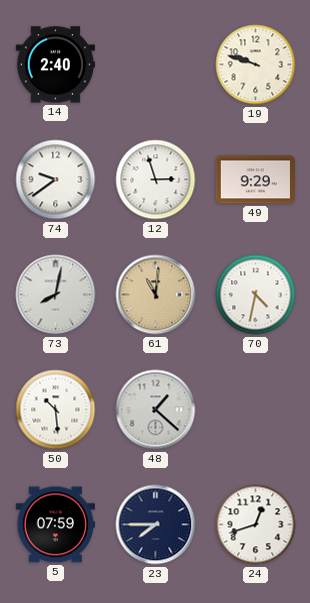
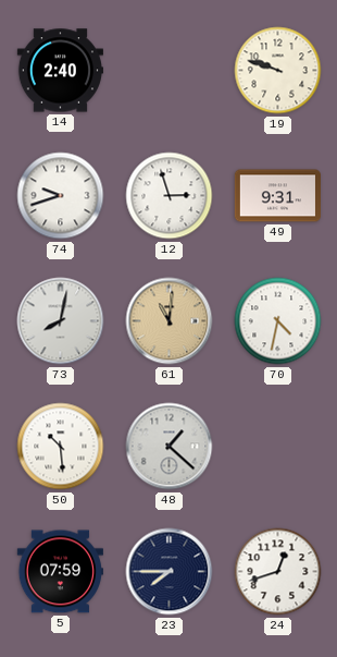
74: 9:39 -> 9:42
49: 9:29 -> 9:31
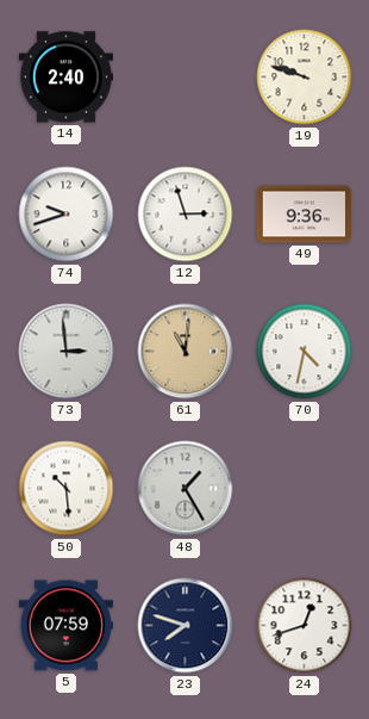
49: 9:31 -> 9:36
73: 8:02 -> 2:59
48: 1:22 -> 1:25
23: 7:45 -> 7:48
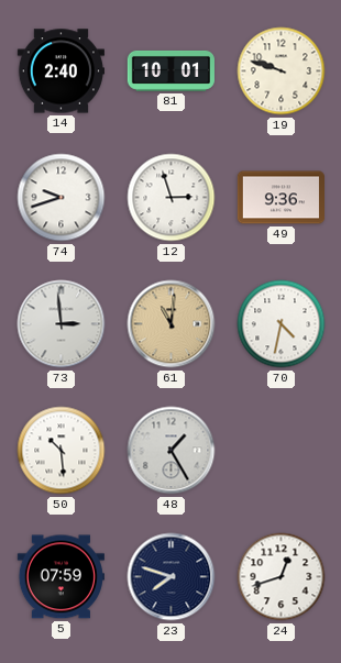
81: none -> 10:01
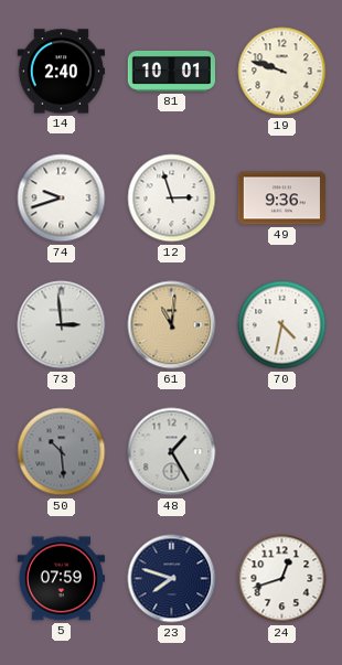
50 dial: white -> grey
